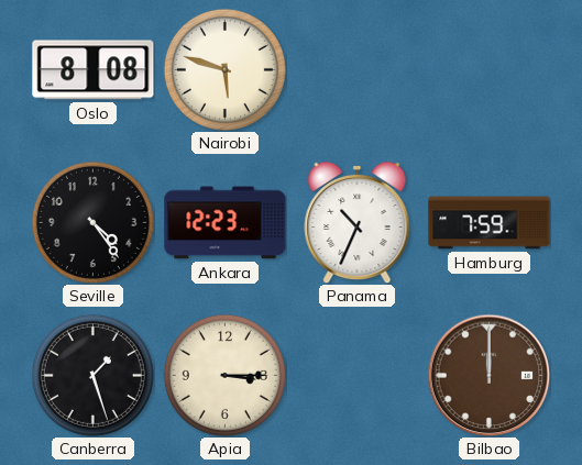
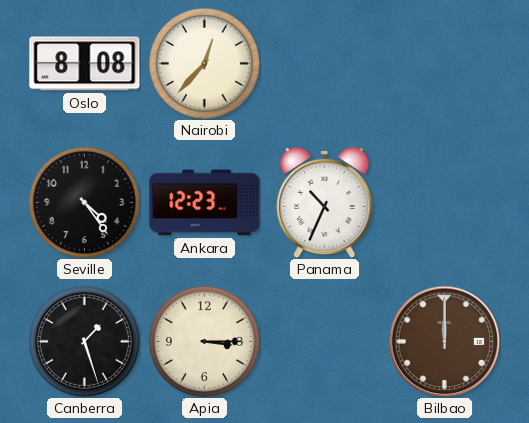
Nairobi: 5:48 -> 12:37
Hamburg: 7:59 -> none
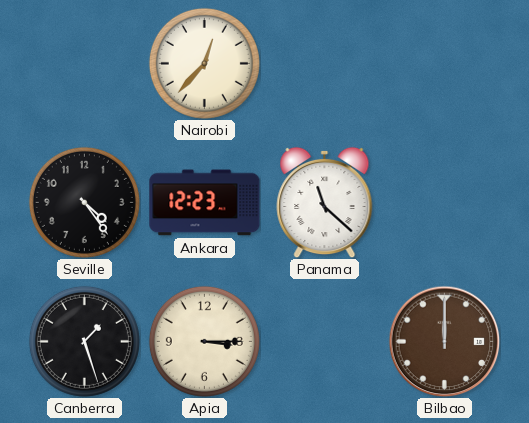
Oslo: 8:08 -> none
Panama: 10:34 -> 11:22
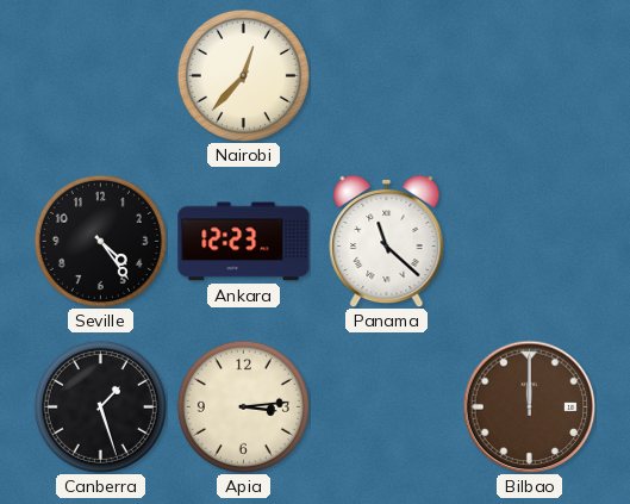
Apia: 3:15 -> 3:14
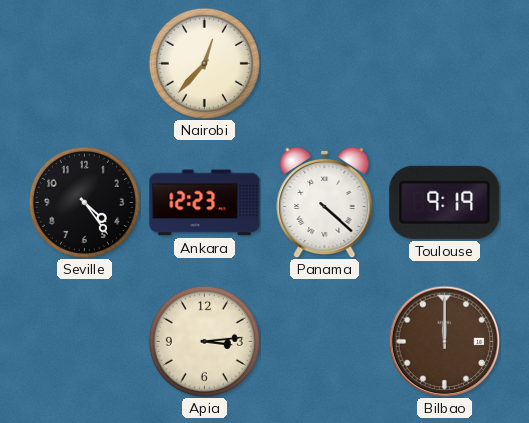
Panama: 11:22 -> 4:22
Toulouse: none -> 9:19
Canberra: 1:27 -> none
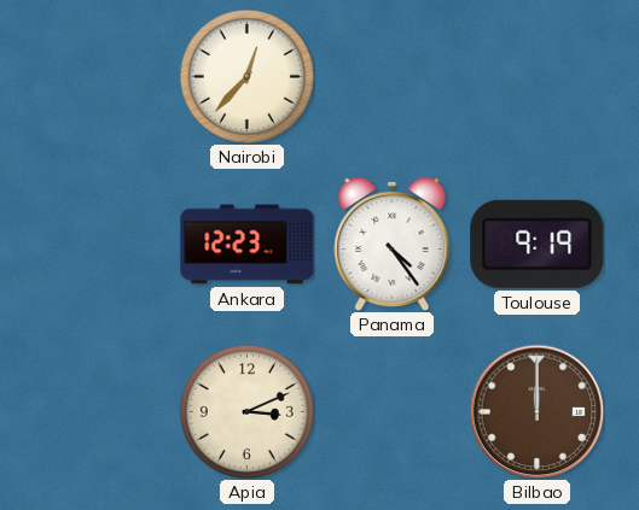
Seville: 4:24 -> none
Panama: 4:22 -> 4:24
Apia: 3:14 -> 3:11
